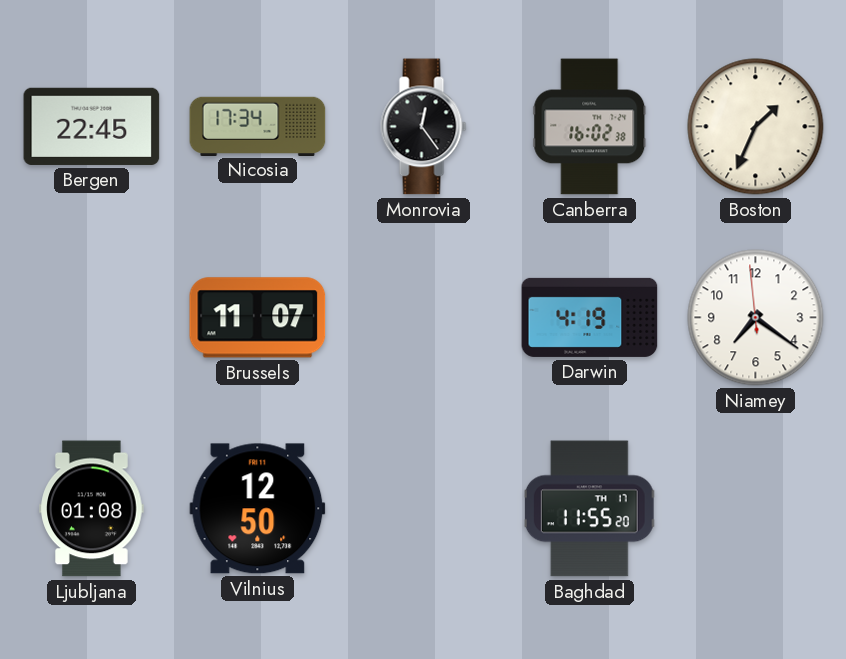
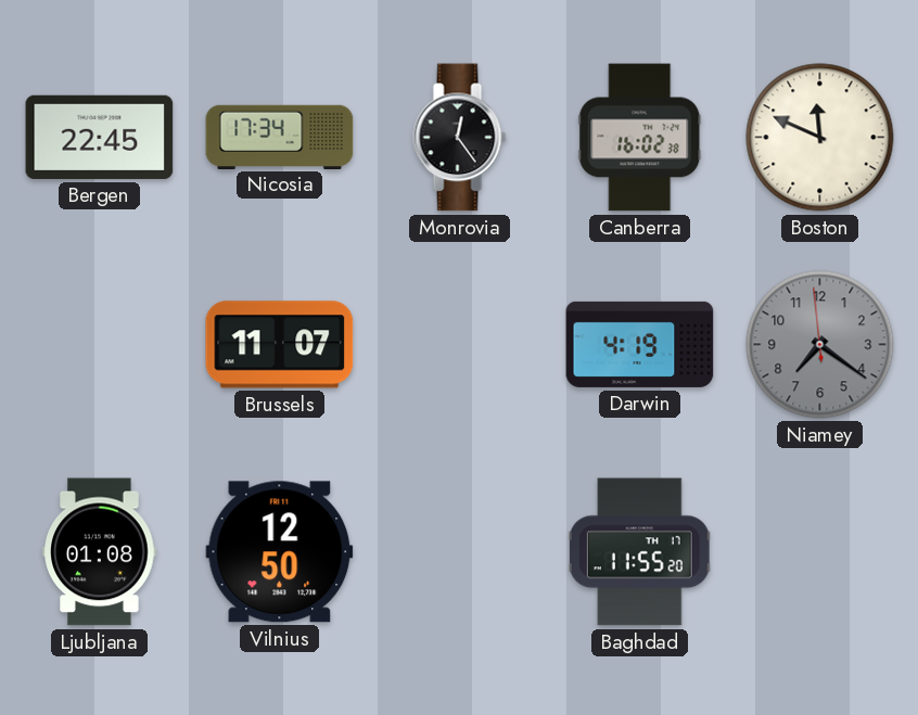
Boston: 1:34 -> 11:49
Niamey dial: white -> grey
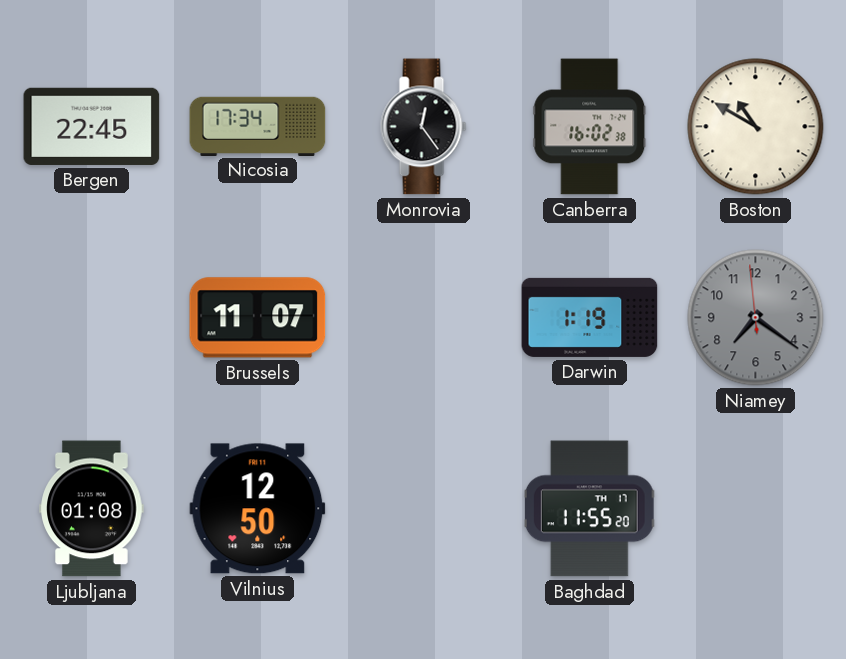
Boston: 11:49 -> 10:50
Darwin: 4:19 -> 1:19
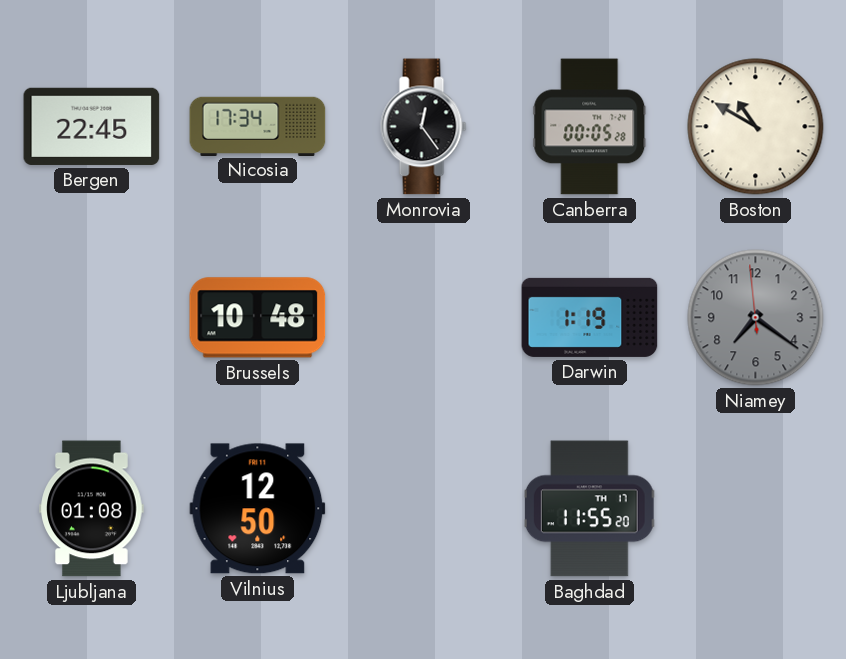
Canberra: 16:02 -> 00:05
Brussels: 11:07 -> 10:48
